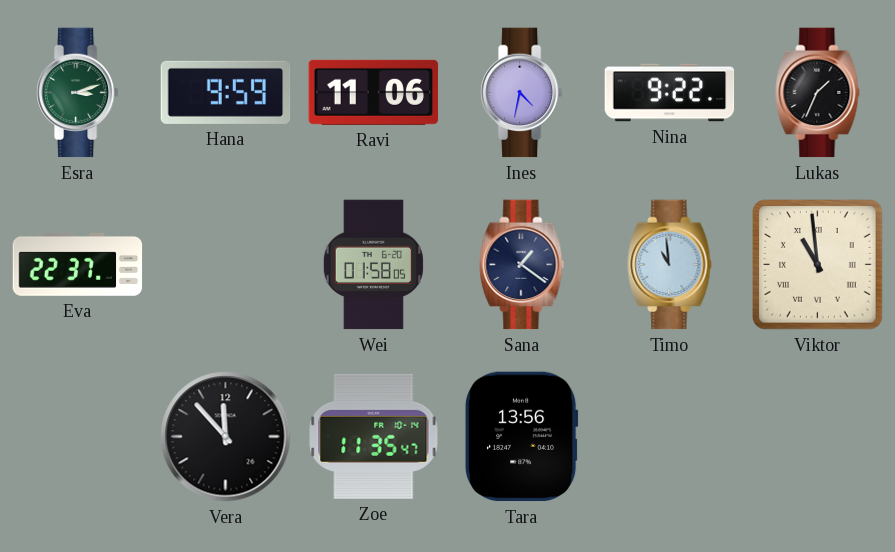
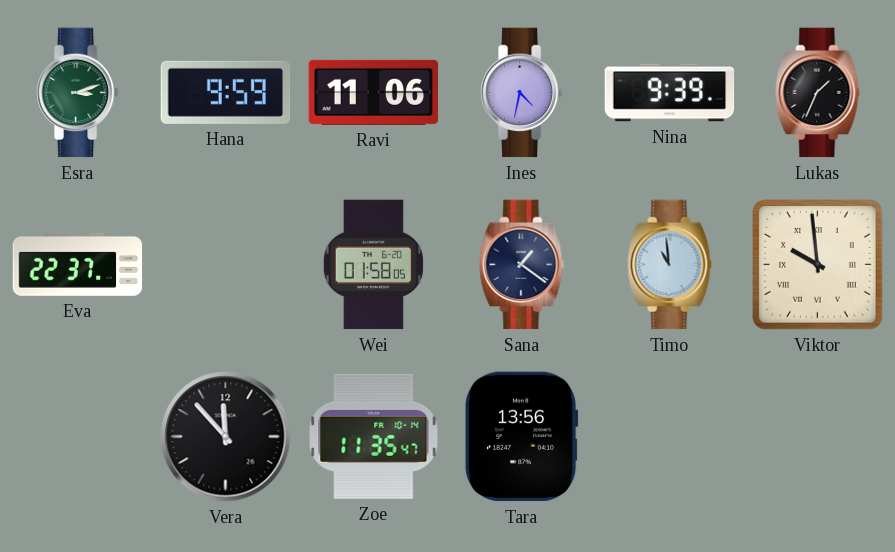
Nina: 9:22 -> 9:39
Viktor: 10:59 -> 9:59
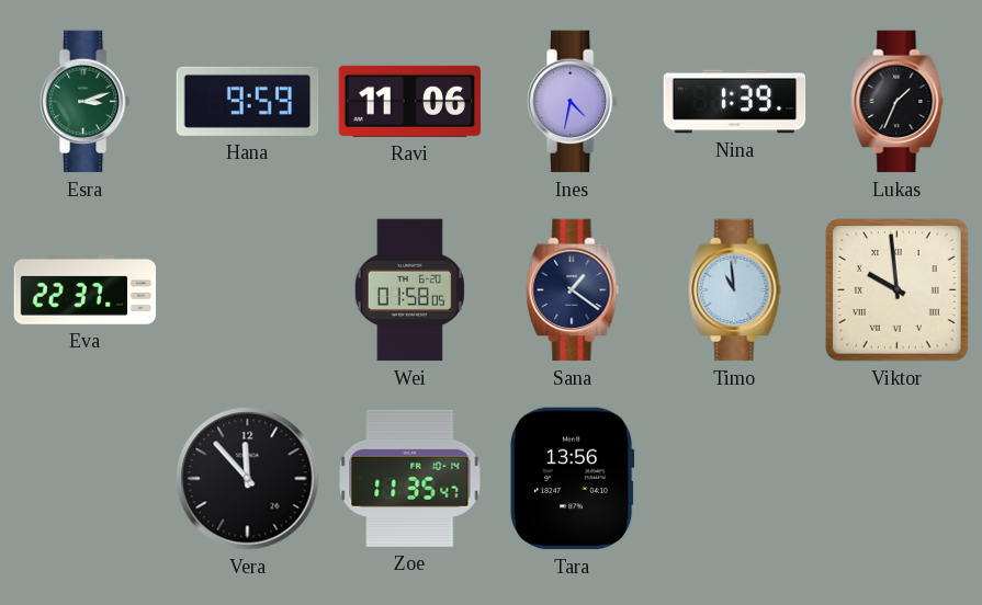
Nina: 9:39 -> 1:39
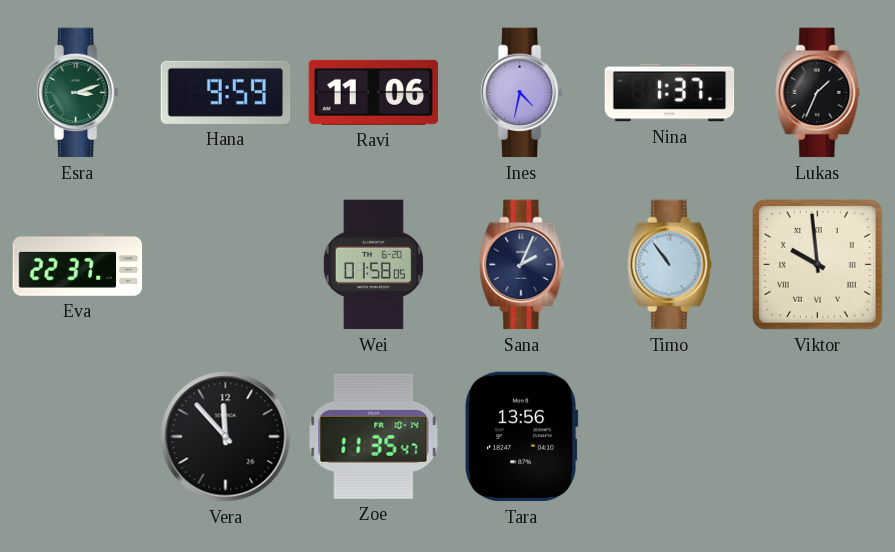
Nina: 1:39 -> 1:37
Sana: 1:21 -> 2:04
Timo: 10:59 -> 10:54
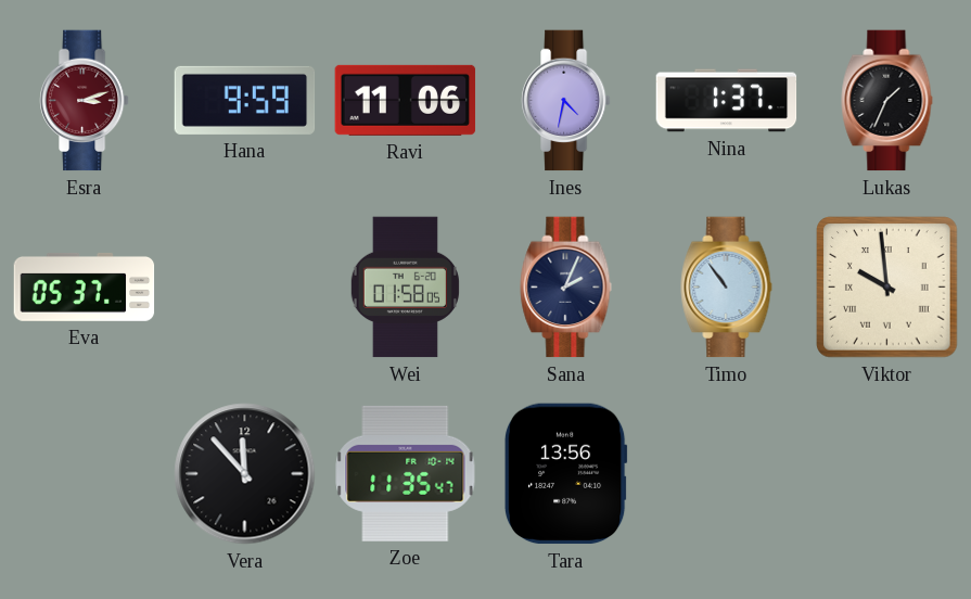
Esra dial: green -> burgundy
Eva: 22:37 -> 05:37
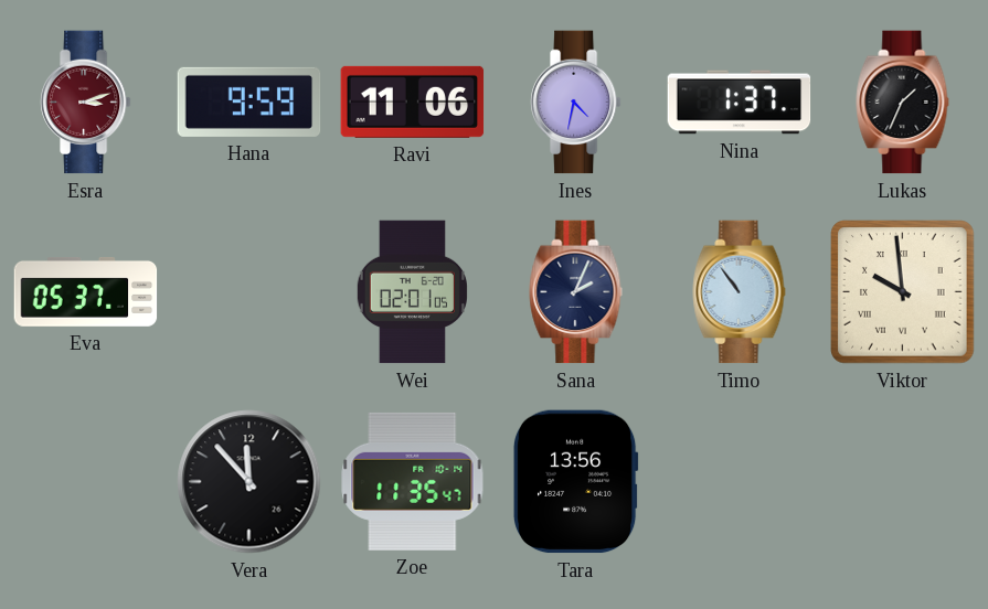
Wei: 01:58 -> 02:01
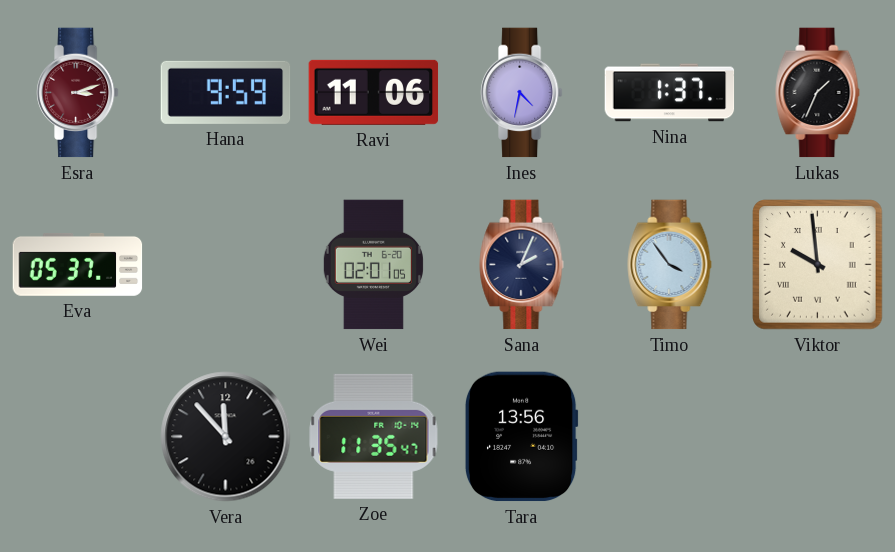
Timo: 10:54 -> 3:54
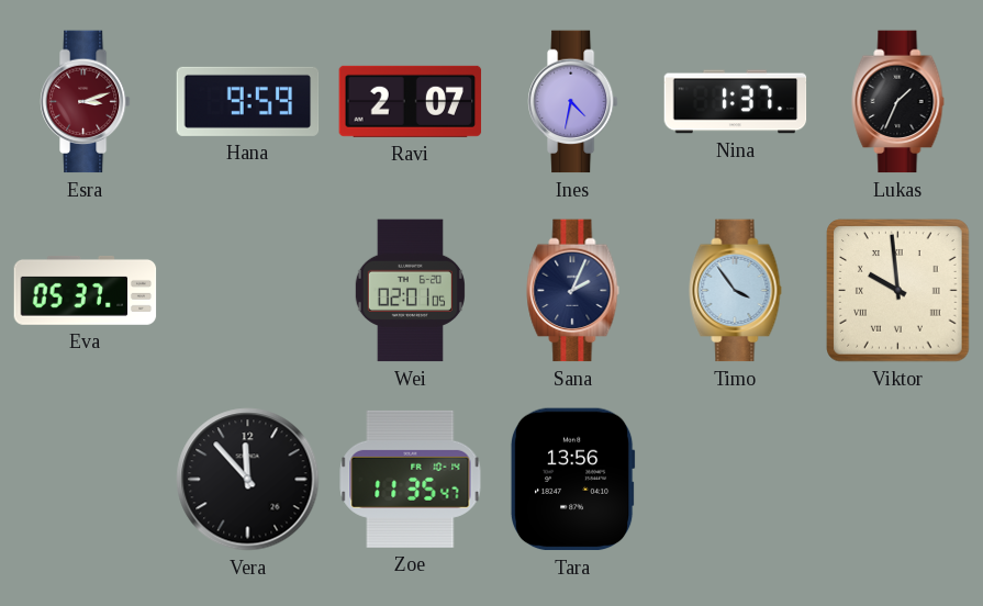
Ravi: 11:06 -> 2:07
